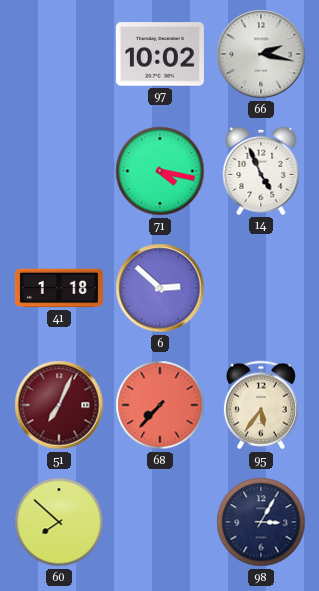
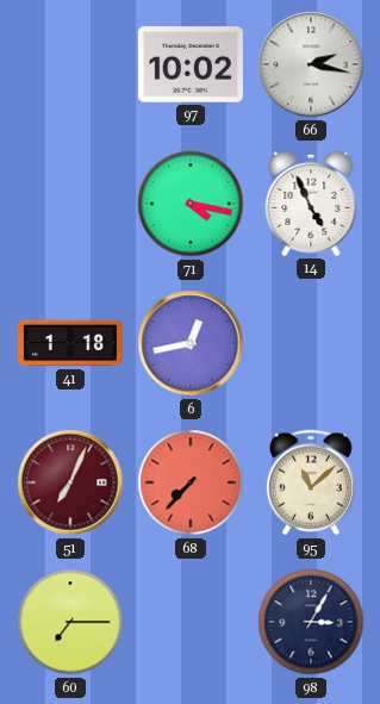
6: 2:52 -> 12:43
95: 5:36 -> 11:08
60: 7:52 -> 7:15
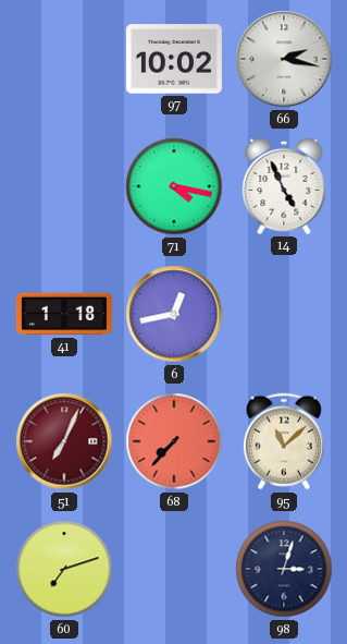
60: 7:15 -> 7:12
98: 3:05 -> 3:03
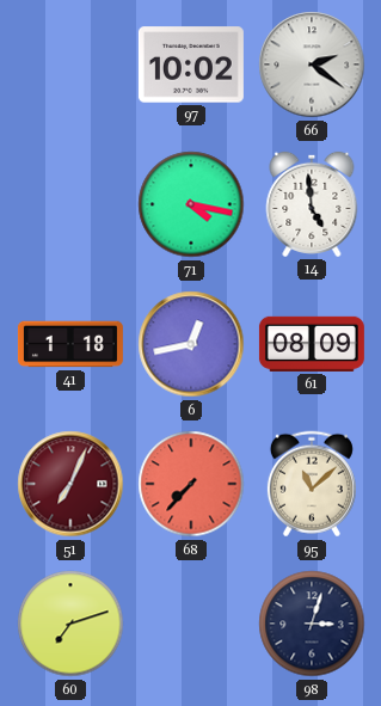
66: 2:17 -> 2:21
14: 4:56 -> 4:59
61: none -> 08:09
